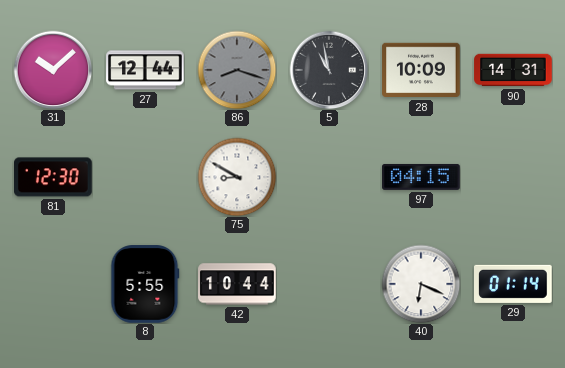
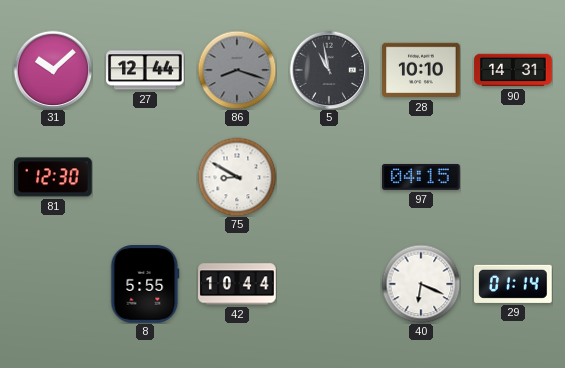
28: 10:09 -> 10:10
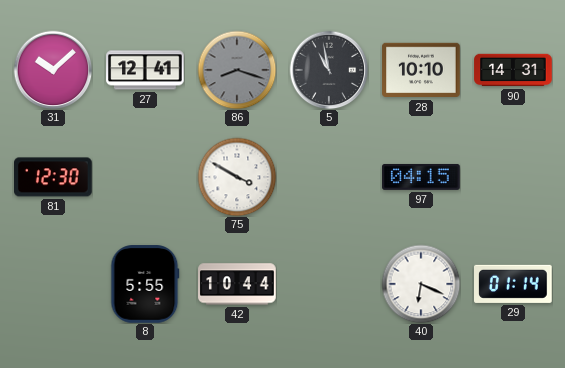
27: 12:44 -> 12:41
75: 8:50 -> 3:50
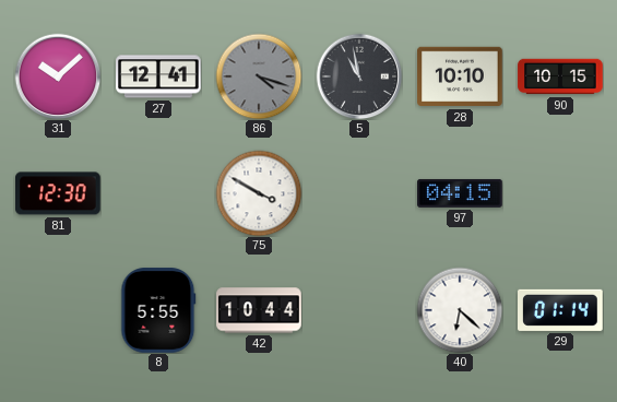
86: 8:18 -> 4:18
90: 14:31 -> 10:15
40: 6:19 -> 6:22
